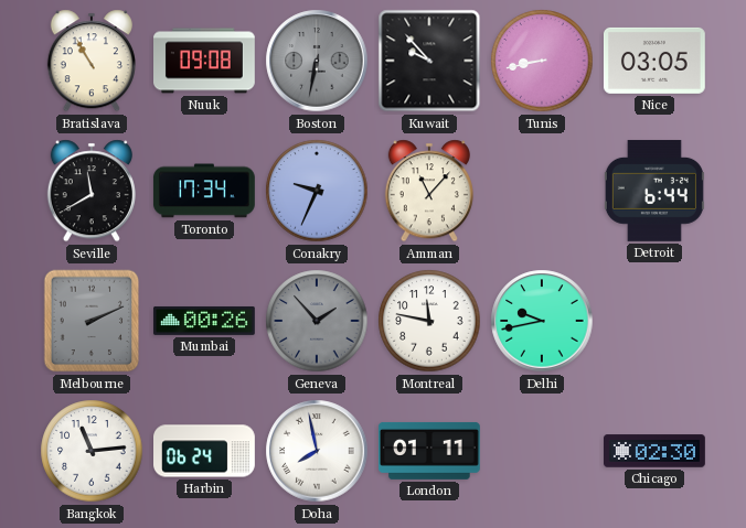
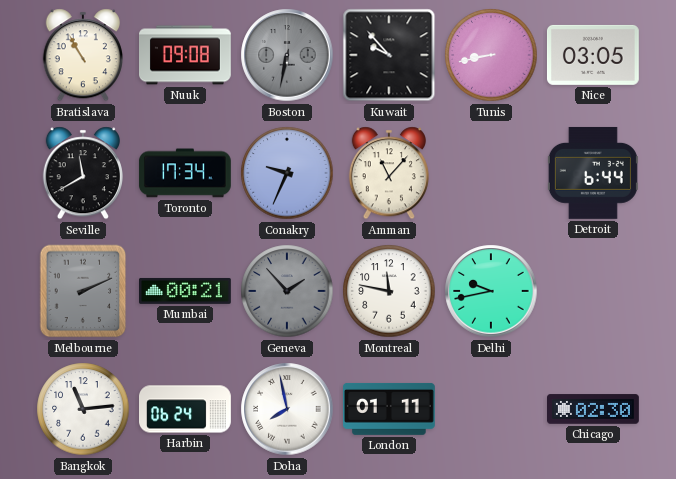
Mumbai: 00:26 -> 00:21
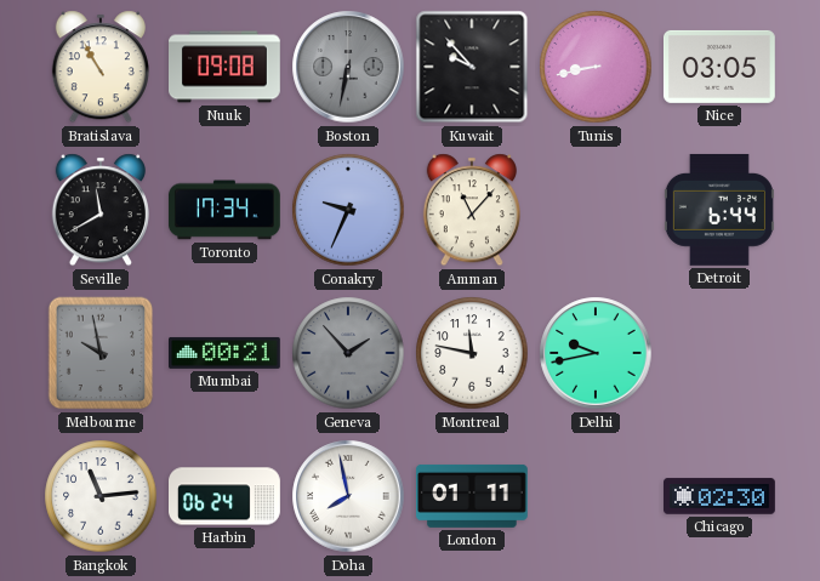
Melbourne: 2:11 -> 9:58
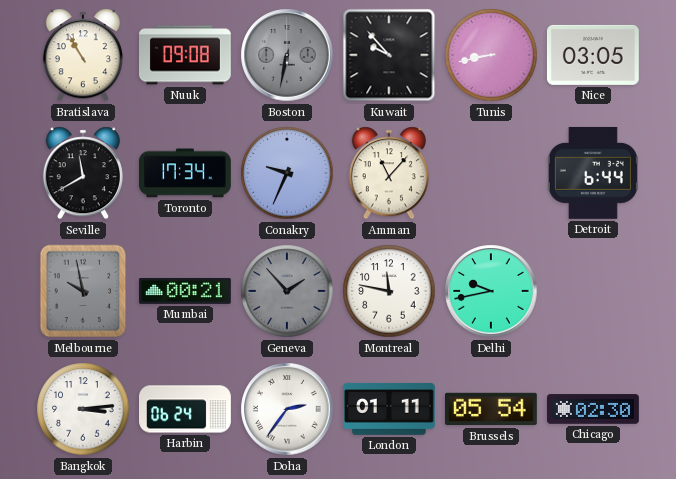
Bangkok: 11:14 -> 3:14
Doha: 7:58 -> 2:36
Brussels: none -> 05:54
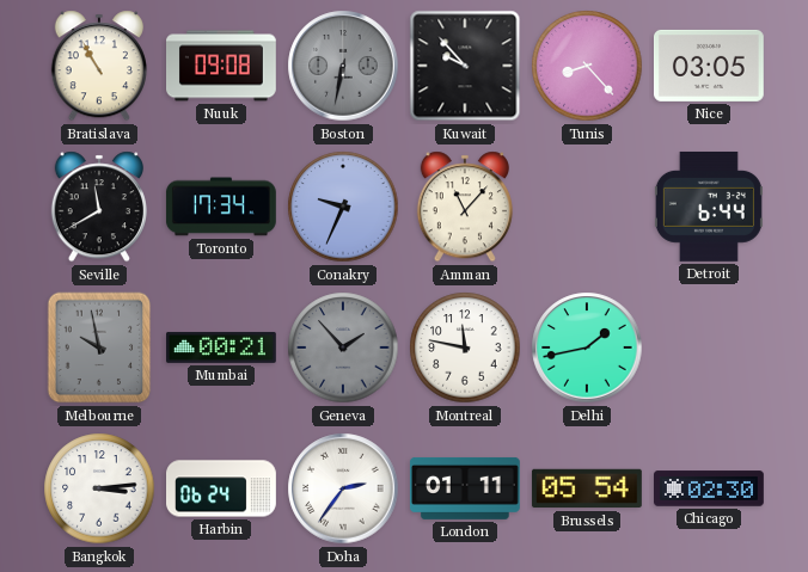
Tunis: 8:43 -> 8:23
Delhi: 9:43 -> 1:43
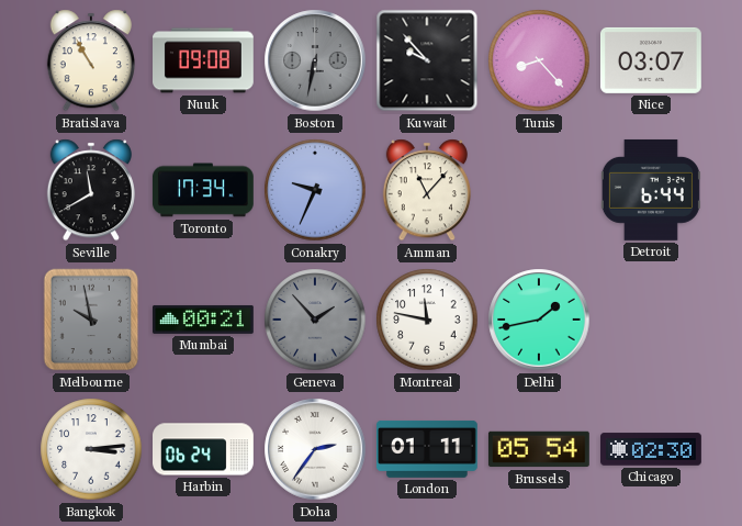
Nice: 03:05 -> 03:07
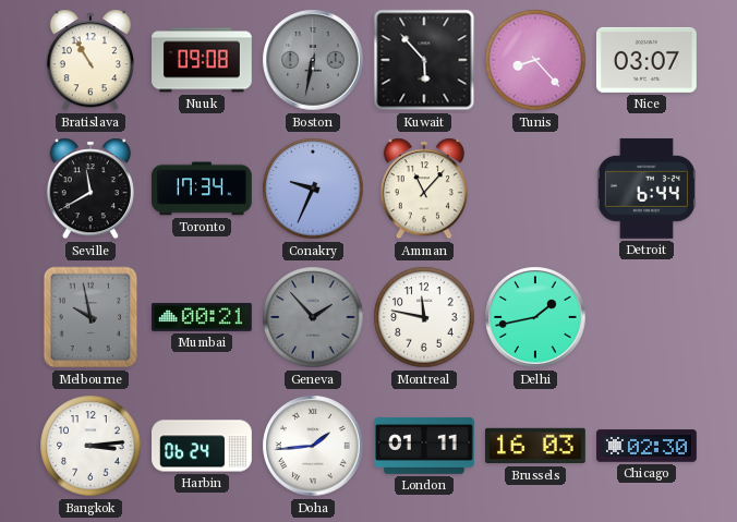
Kuwait: 9:53 -> 5:53
Doha: 2:36 -> 1:44
Brussels: 05:54 -> 16:03
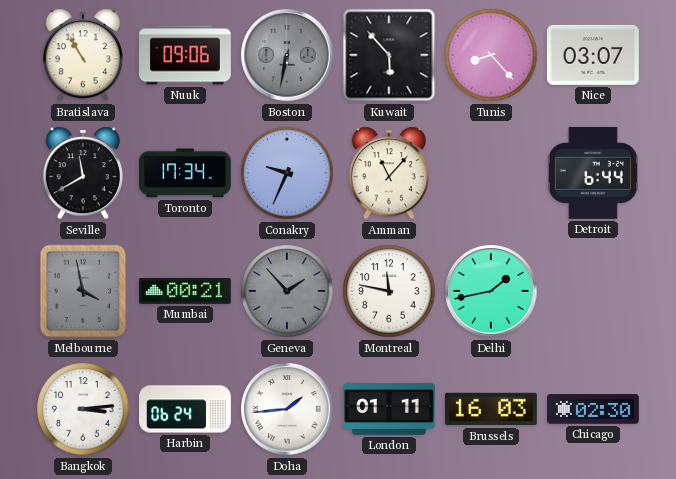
Nuuk: 09:08 -> 09:06
Melbourne: 9:58 -> 3:58
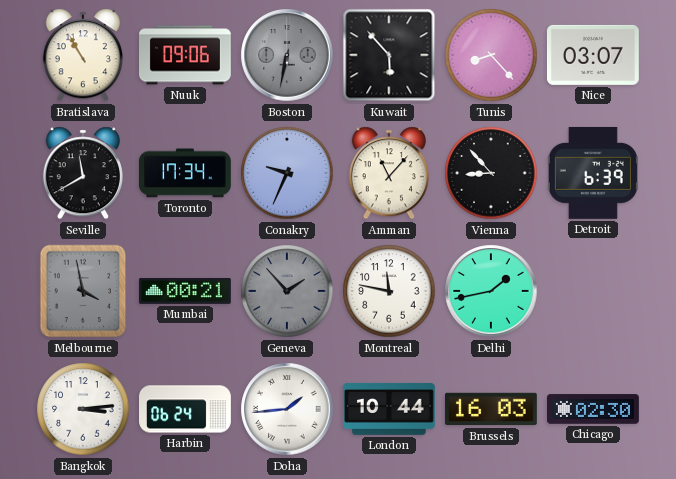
Vienna: none -> 8:53
Detroit: 6:44 -> 6:39
London: 01:11 -> 10:44
